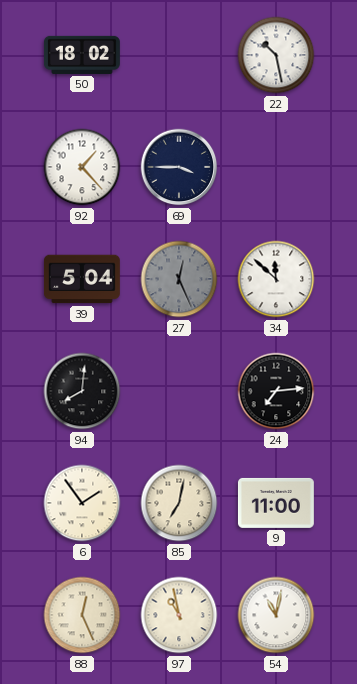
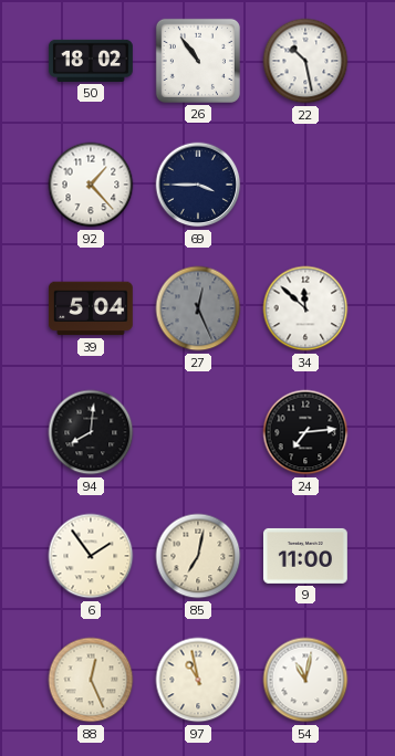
26: none -> 10:54
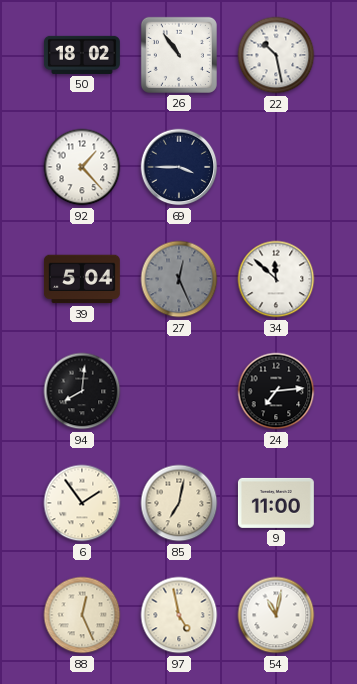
97: 10:58 -> 4:58
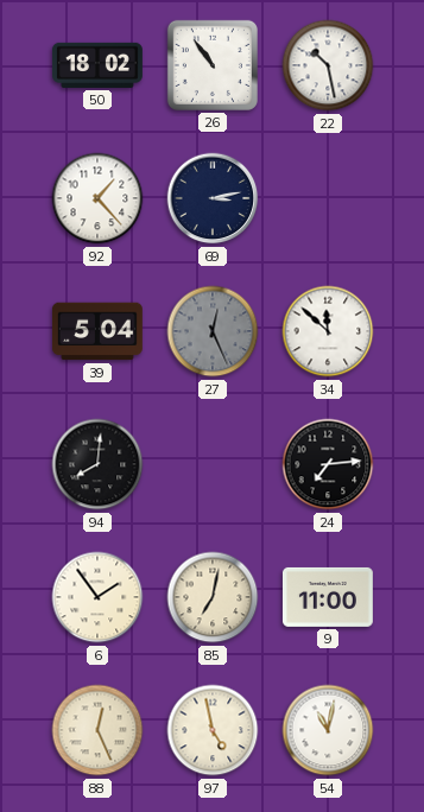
69: 3:45 -> 3:13
